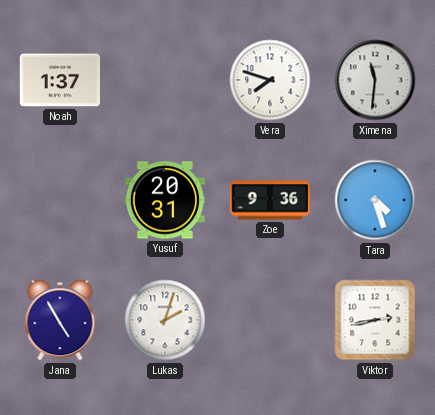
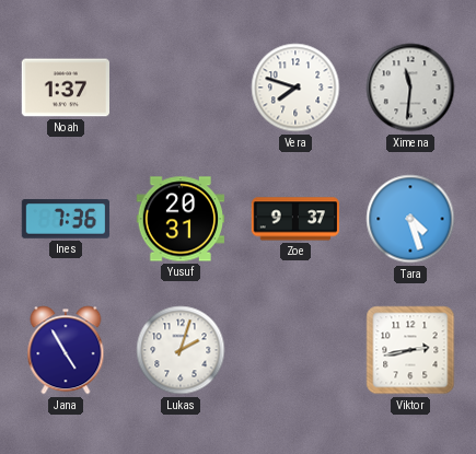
Ines: none -> 7:36
Zoe: 9:36 -> 9:37
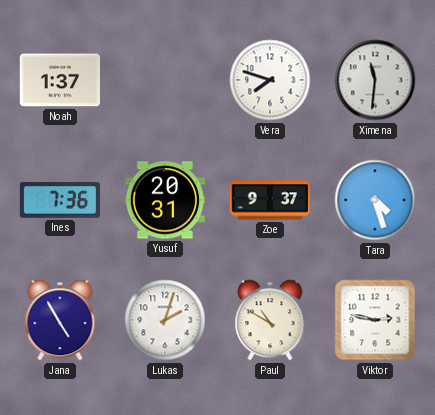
Paul: none -> 10:50
Viktor: 2:43 -> 2:47
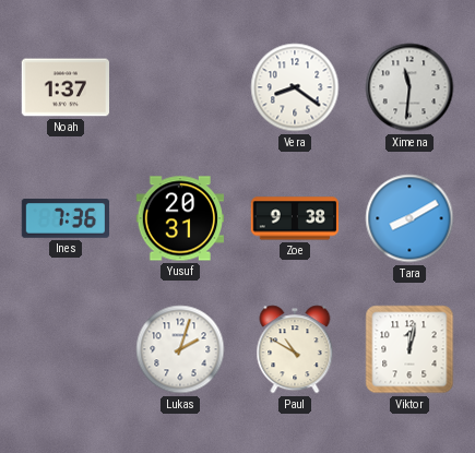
Vera: 7:48 -> 8:21
Zoe: 9:37 -> 9:38
Tara: 4:27 -> 8:10
Jana: 4:55 -> none
Viktor: 2:47 -> 12:02
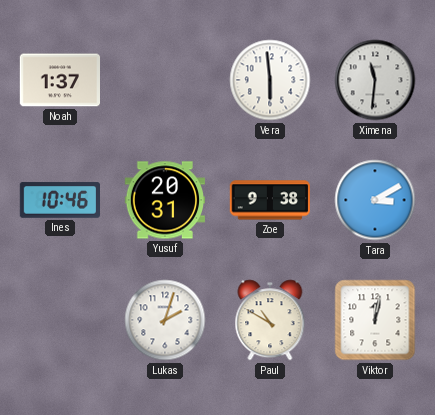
Vera: 8:21 -> 5:59
Ines: 7:36 -> 10:46
Tara: 8:10 -> 3:10
